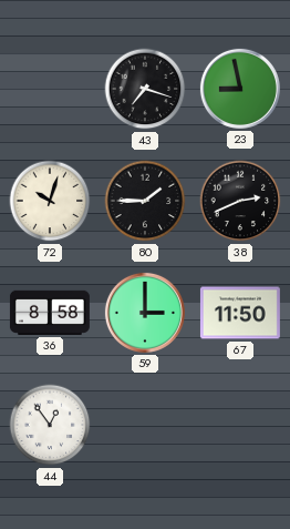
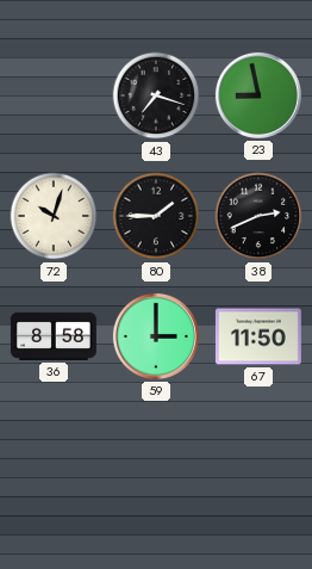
44: 12:54 -> none
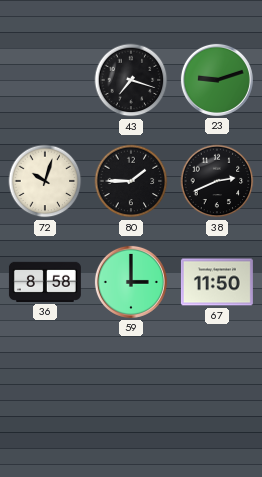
23: 8:58 -> 9:12
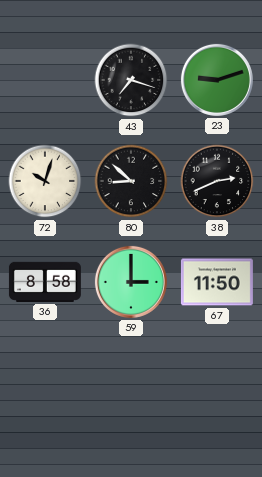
80: 1:45 -> 8:52
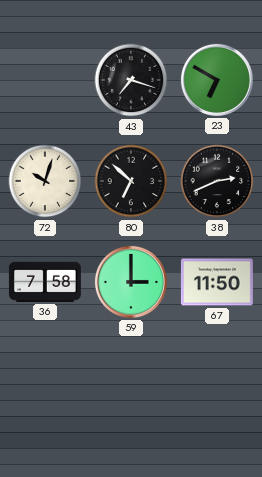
23: 9:12 -> 6:50
80: 8:52 -> 6:52
36: 8:58 -> 7:58
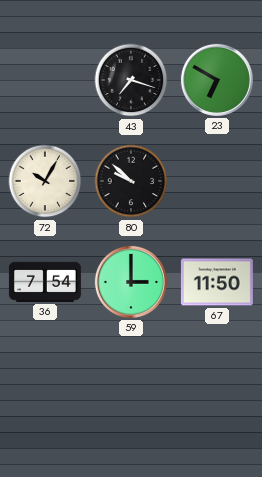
72: 10:03 -> 10:05
80: 6:52 -> 9:52
38: 2:41 -> none
36: 7:58 -> 7:54
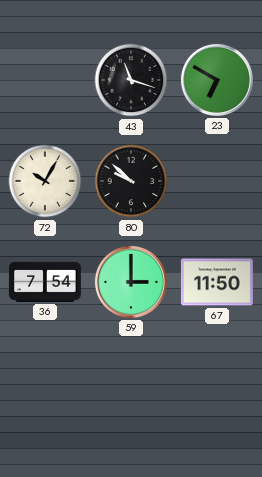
43: 7:18 -> 11:18
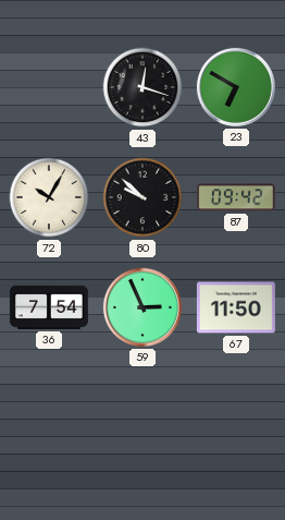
43: 11:18 -> 12:18
87: none -> 09:42
59: 3:00 -> 2:56
